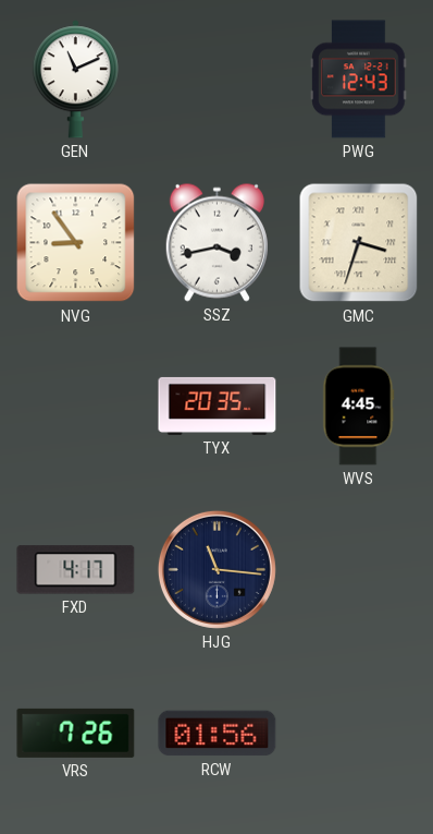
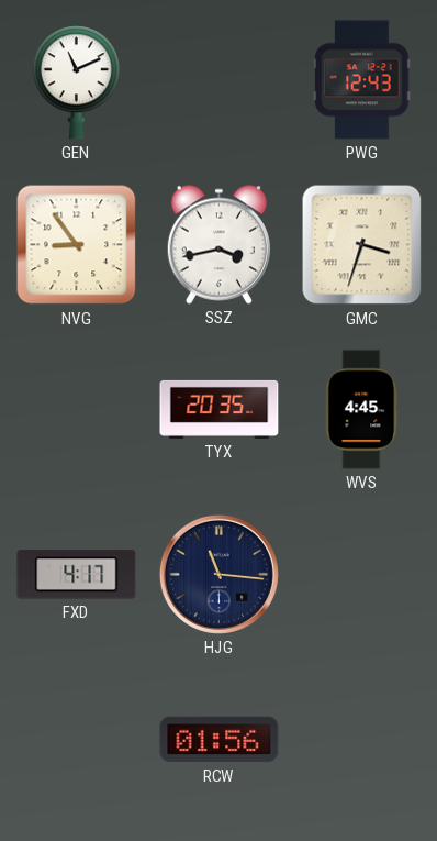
VRS: 7:26 -> none
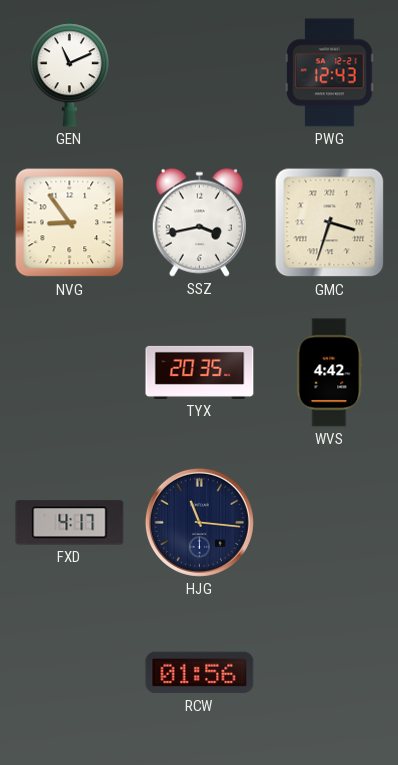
WVS: 4:45 -> 4:42
